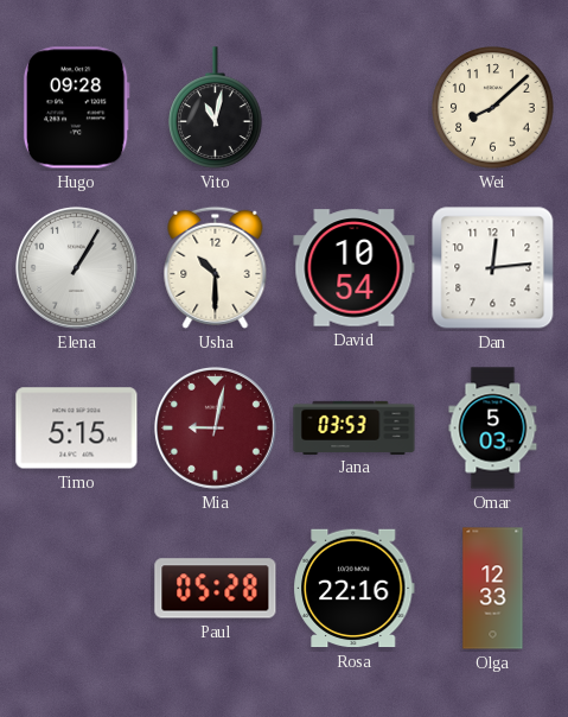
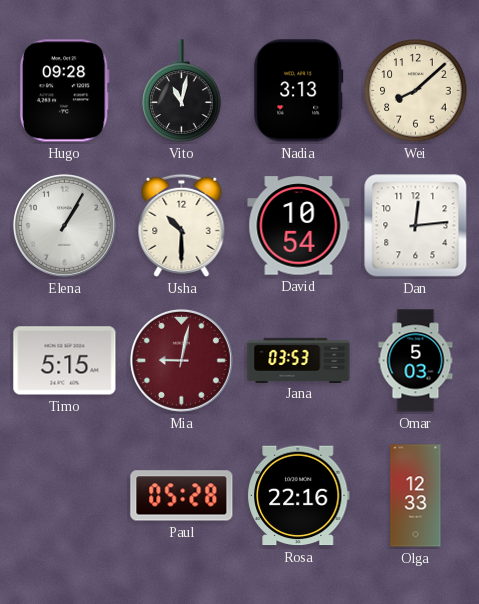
Nadia: none -> 3:13
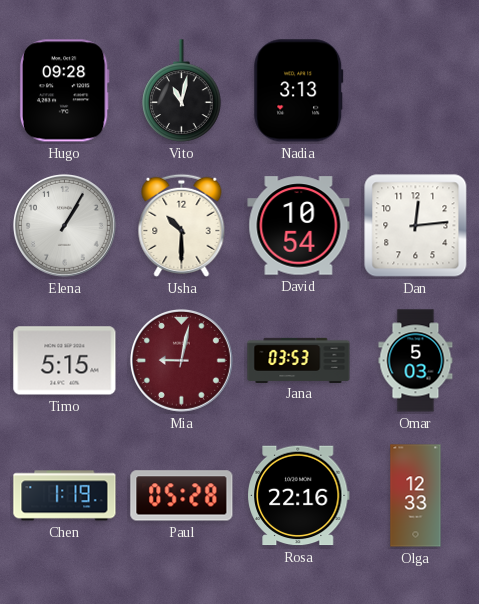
Wei: 8:08 -> none
Chen: none -> 1:19
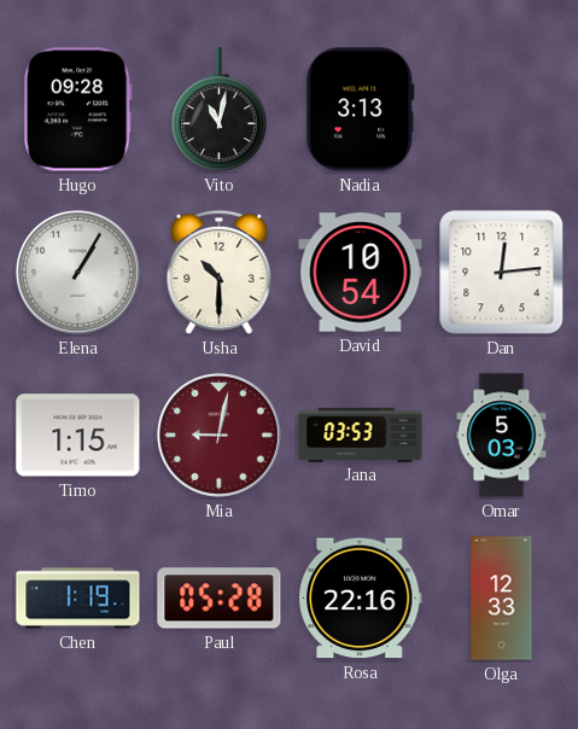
Timo: 5:15 -> 1:15
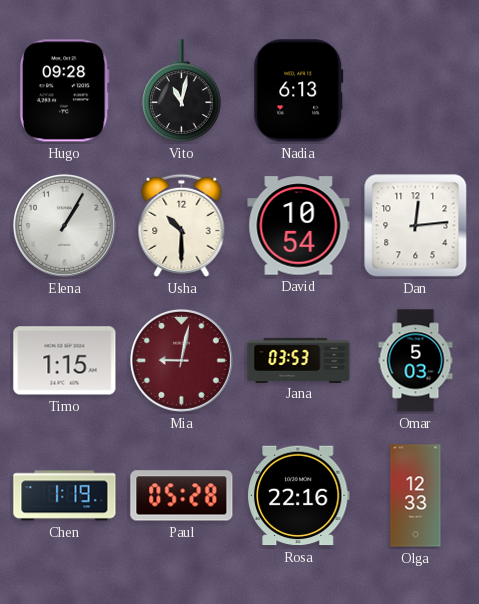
Nadia: 3:13 -> 6:13
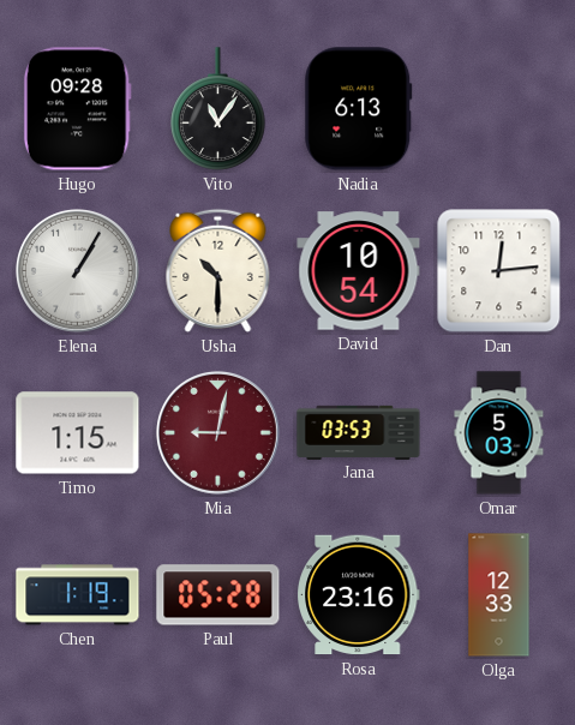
Vito: 11:02 -> 11:06
Rosa: 22:16 -> 23:16
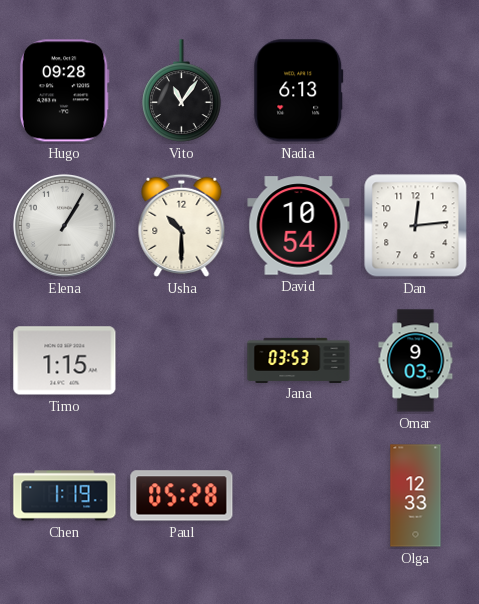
Mia: 9:02 -> none
Omar: 5:03 -> 9:03
Rosa: 23:16 -> none
